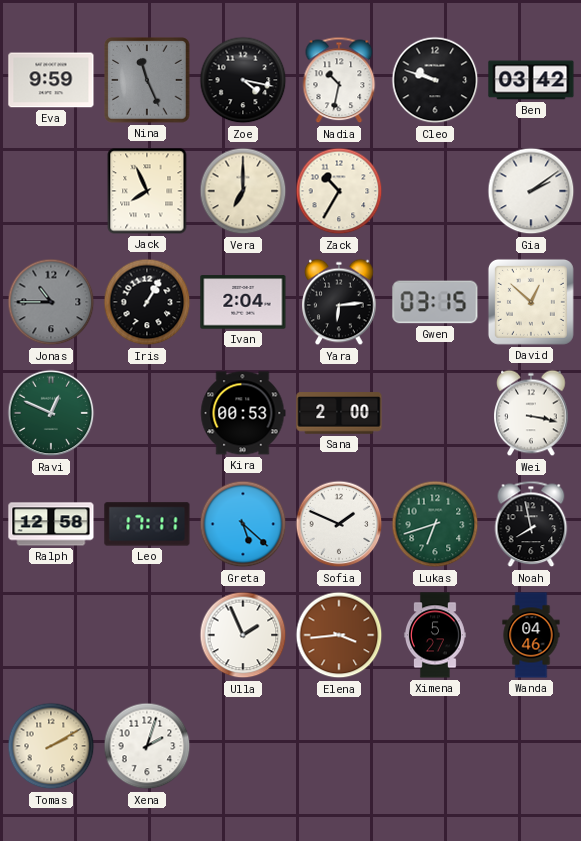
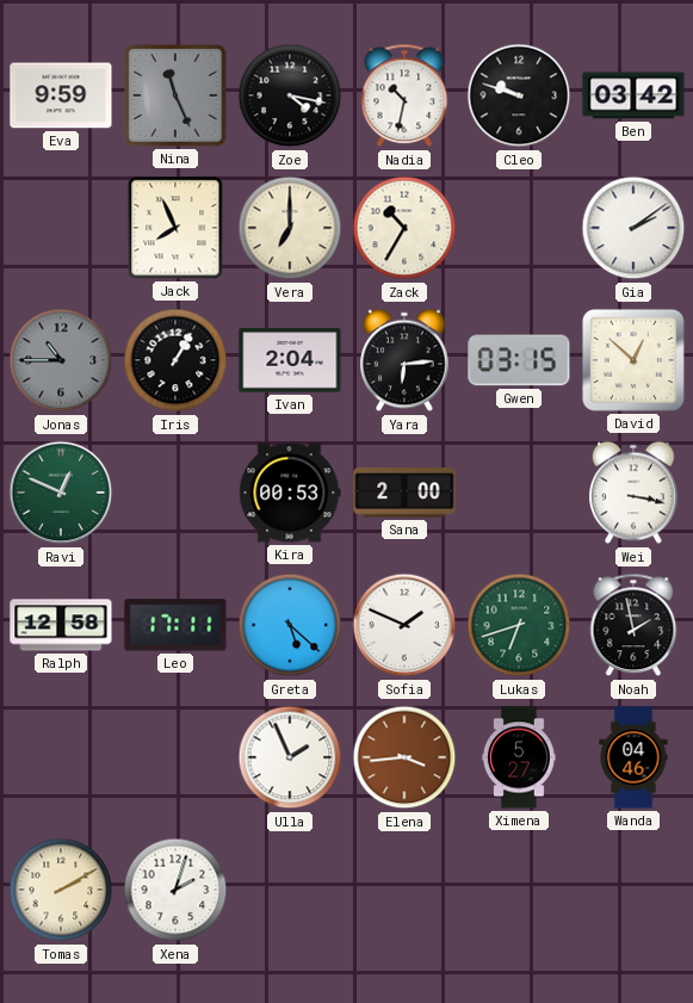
Noah: 7:58 -> 1:58
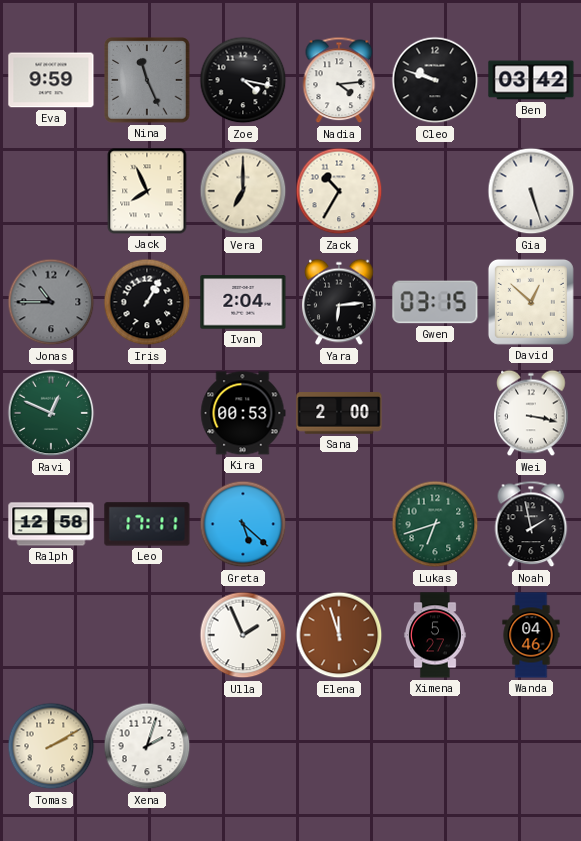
Nadia: 10:32 -> 4:14
Gia: 2:09 -> 5:27
Sofia: 1:49 -> none
Elena: 3:44 -> 11:57
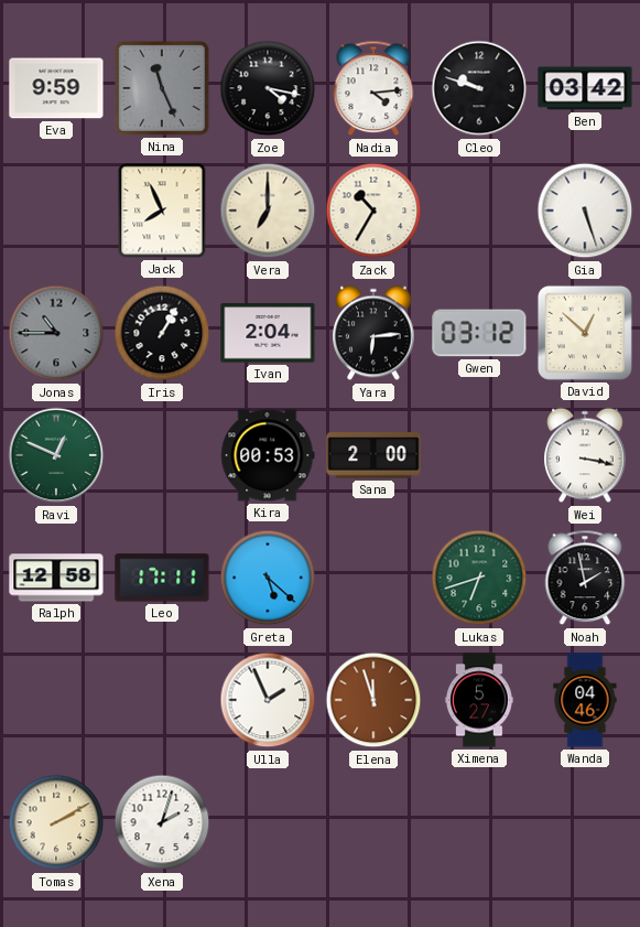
Gwen: 03:15 -> 03:12
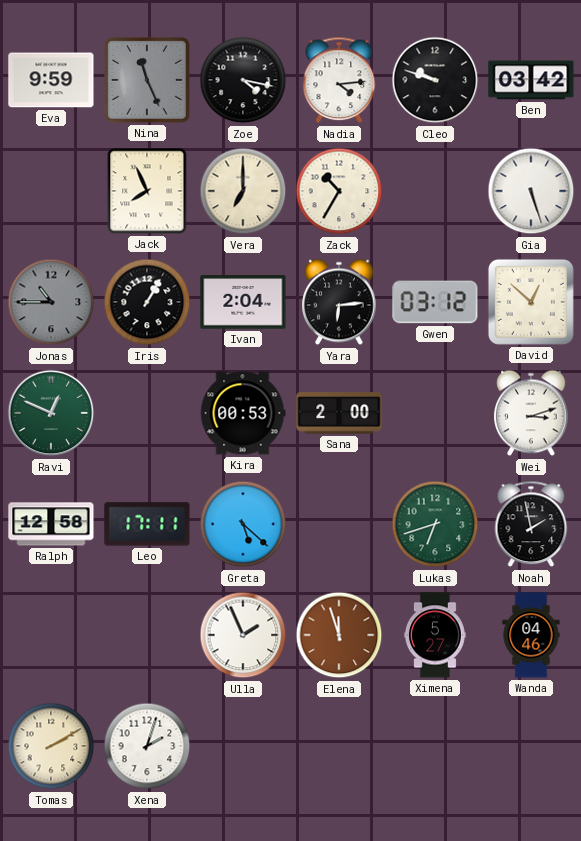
Wei: 3:17 -> 3:12
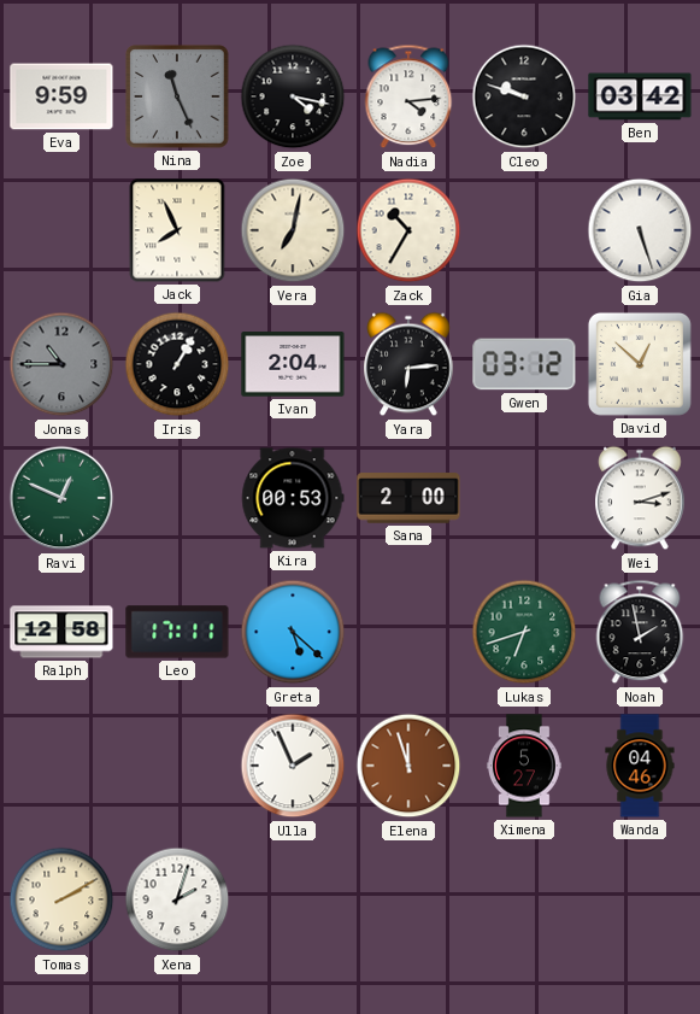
Vera: 7:00 -> 7:02
